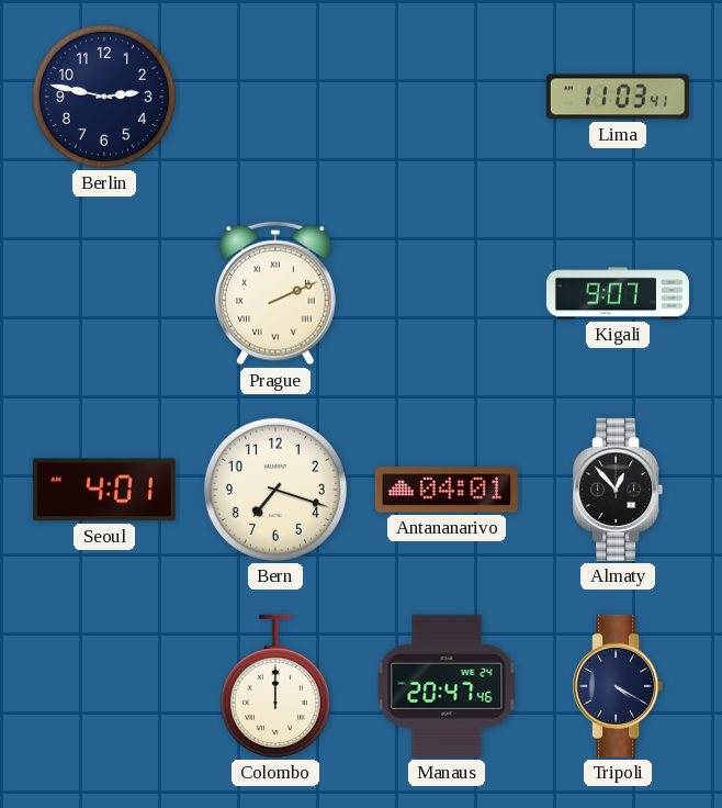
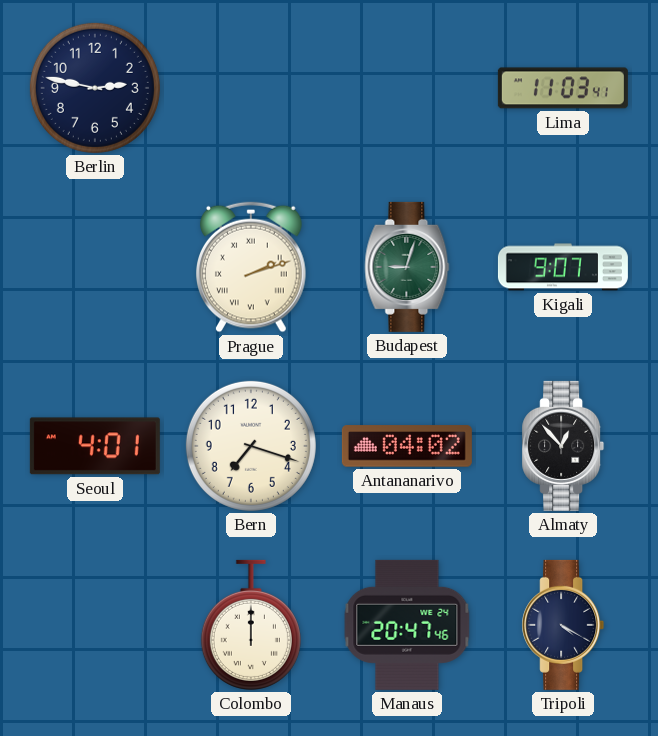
Prague: 2:11 -> 2:12
Budapest: none -> 9:03
Antananarivo: 04:01 -> 04:02
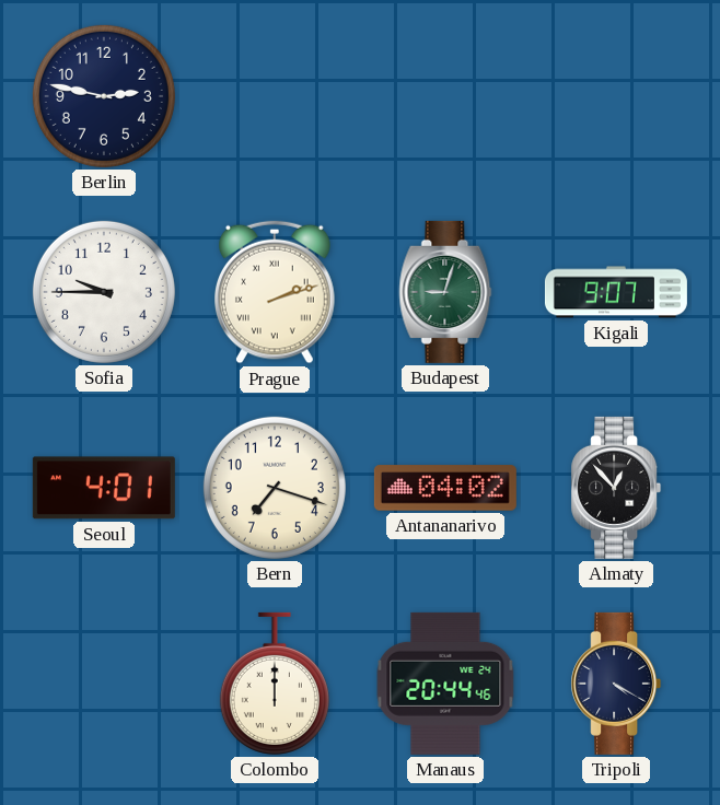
Lima: 11:03 -> none
Sofia: none -> 9:45
Manaus: 20:47 -> 20:44
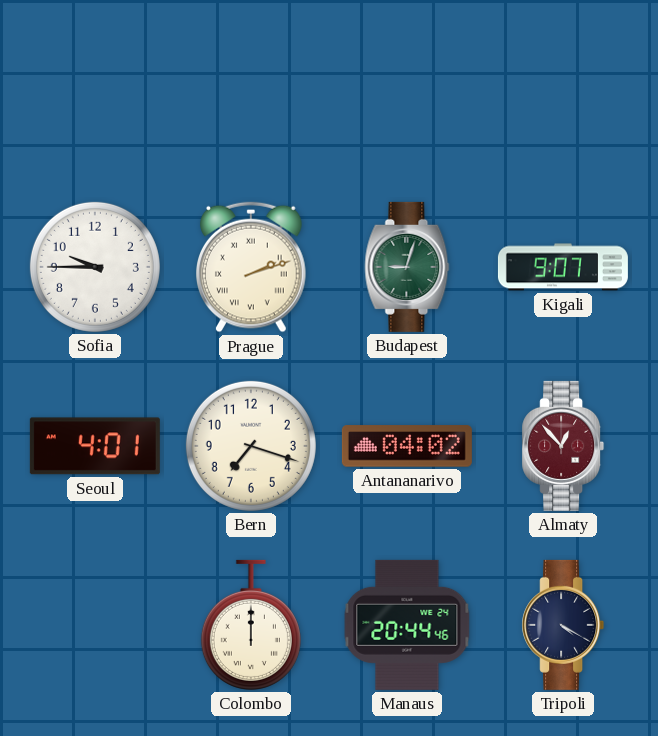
Berlin: 2:47 -> none
Almaty dial: black -> burgundy
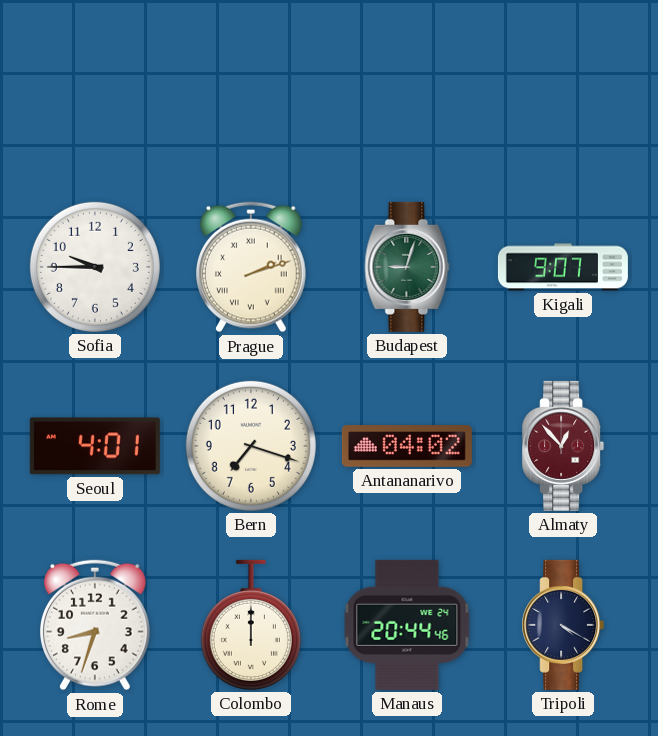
Rome: none -> 8:33
